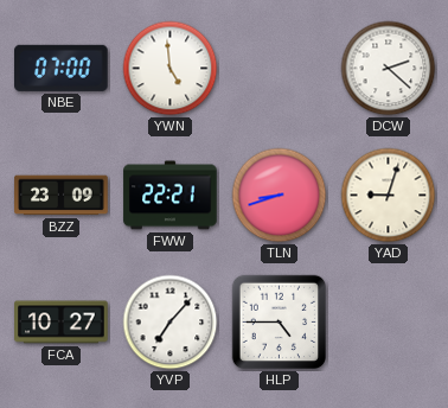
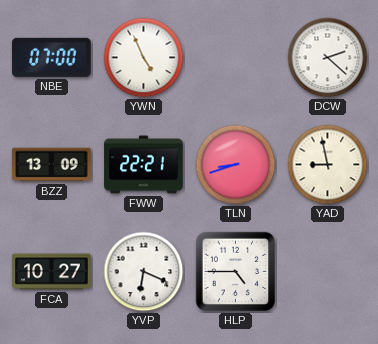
YWN: 4:59 -> 4:56
BZZ: 23:09 -> 13:09
YAD: 9:03 -> 8:58
YVP: 7:07 -> 6:19
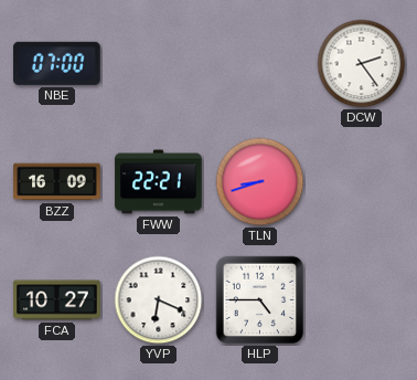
YWN: 4:56 -> none
DCW: 2:22 -> 2:24
BZZ: 13:09 -> 16:09
YAD: 8:58 -> none
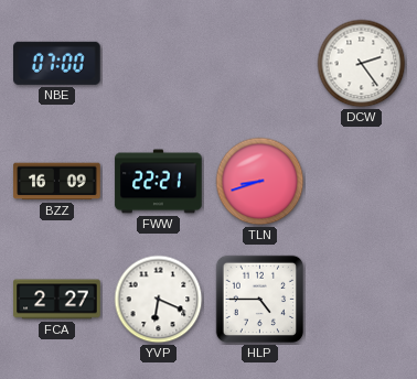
FCA: 10:27 -> 2:27
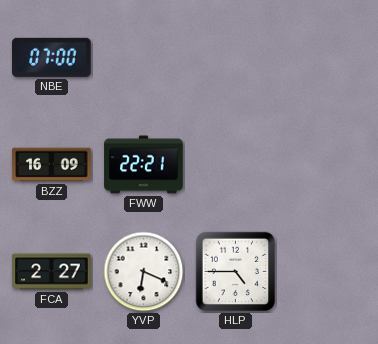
DCW: 2:24 -> none
TLN: 8:42 -> none
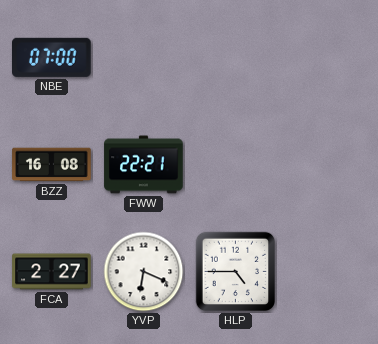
BZZ: 16:09 -> 16:08
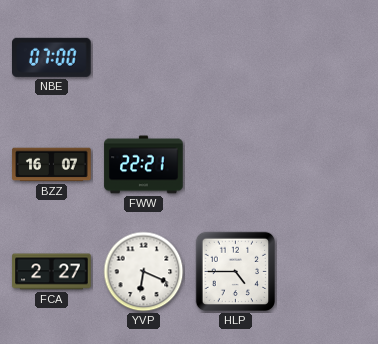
BZZ: 16:08 -> 16:07
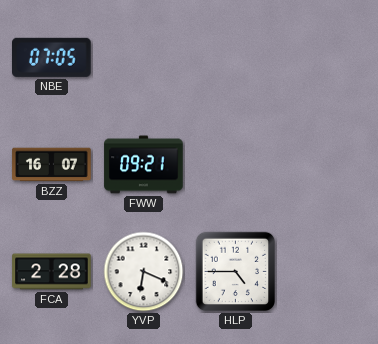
NBE: 07:00 -> 07:05
FWW: 22:21 -> 09:21
FCA: 2:27 -> 2:28
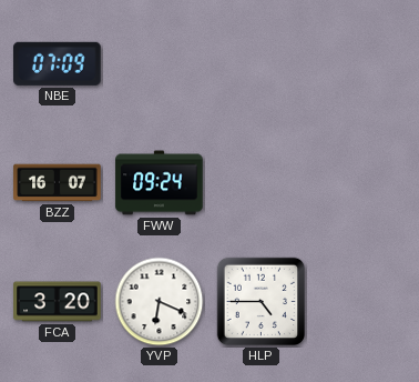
NBE: 07:05 -> 07:09
FWW: 09:21 -> 09:24
FCA: 2:28 -> 3:20
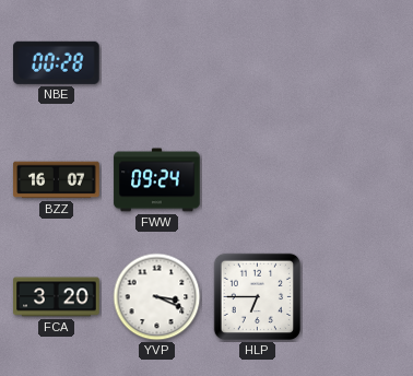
NBE: 07:09 -> 00:28
YVP: 6:19 -> 3:19
HLP: 4:45 -> 6:45
